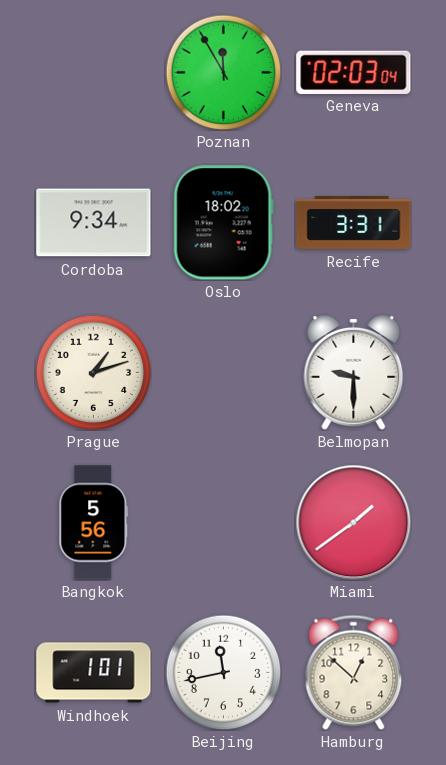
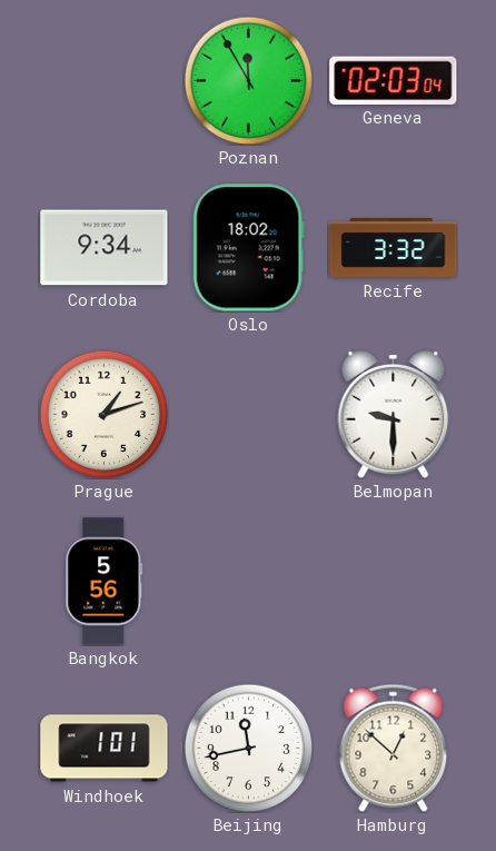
Recife: 3:31 -> 3:32
Miami: 1:39 -> none
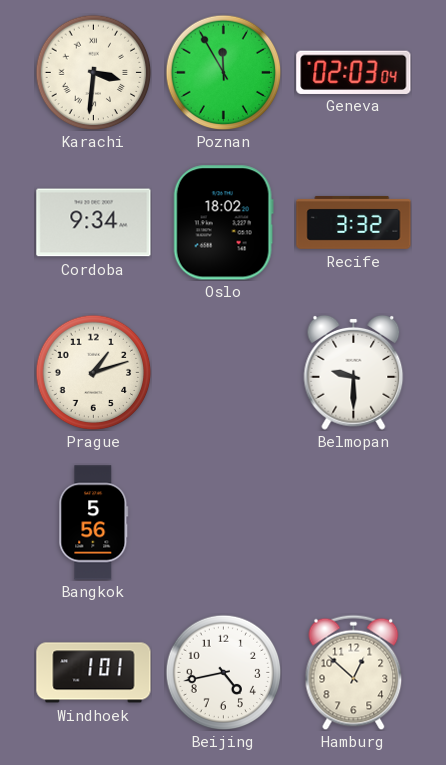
Karachi: none -> 3:31
Beijing: 11:43 -> 4:43
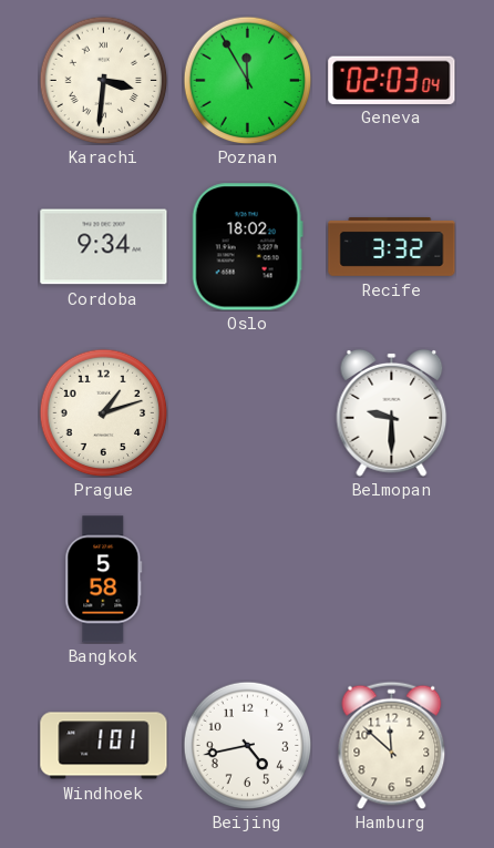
Bangkok: 5:56 -> 5:58
Hamburg: 12:52 -> 11:52
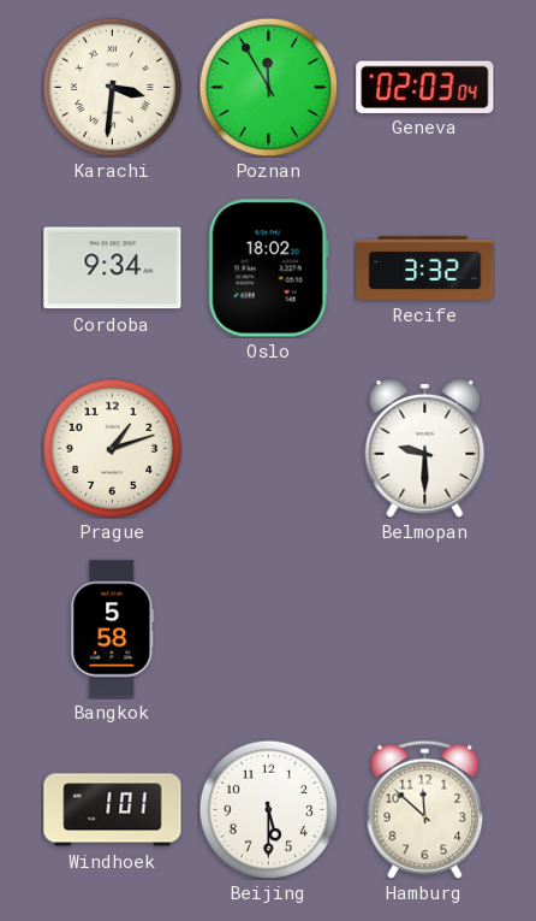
Beijing: 4:43 -> 5:30
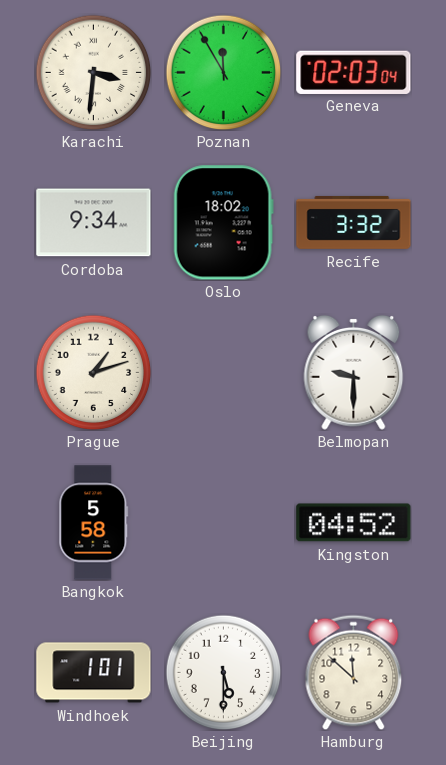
Kingston: none -> 04:52
